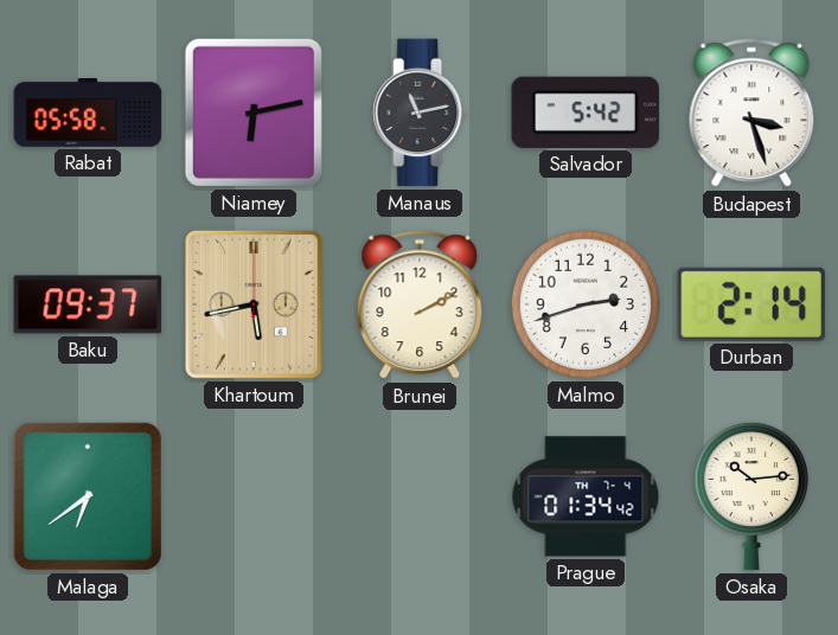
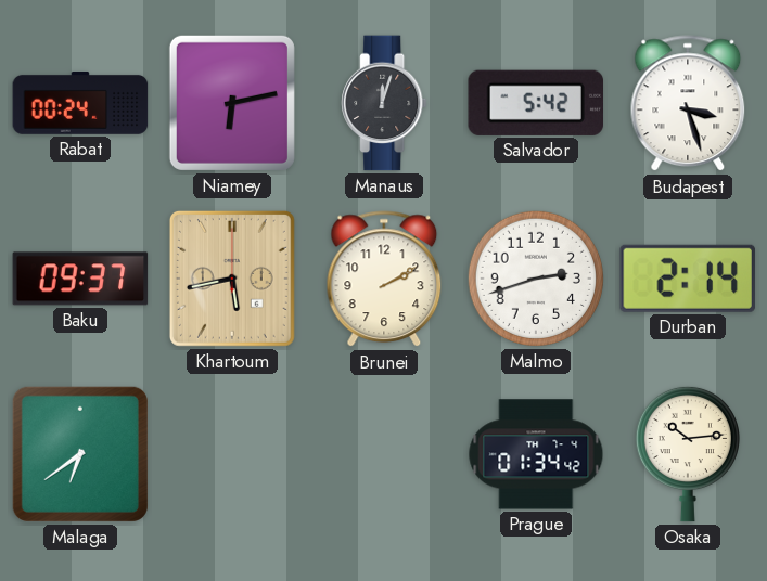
Rabat: 05:58 -> 00:24
Manaus: 11:13 -> 12:03
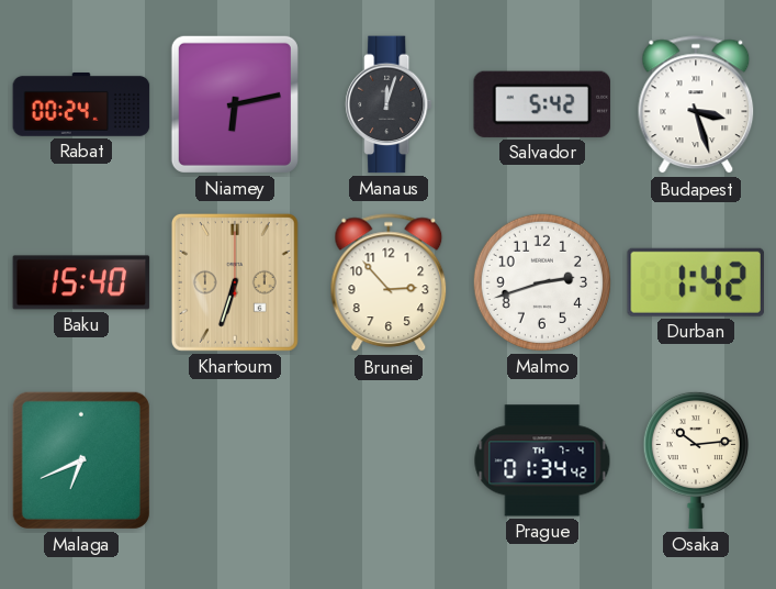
Baku: 09:37 -> 15:40
Khartoum: 5:43 -> 6:33
Brunei: 2:10 -> 2:53
Durban: 2:14 -> 1:42
Malaga: 6:39 -> 6:41
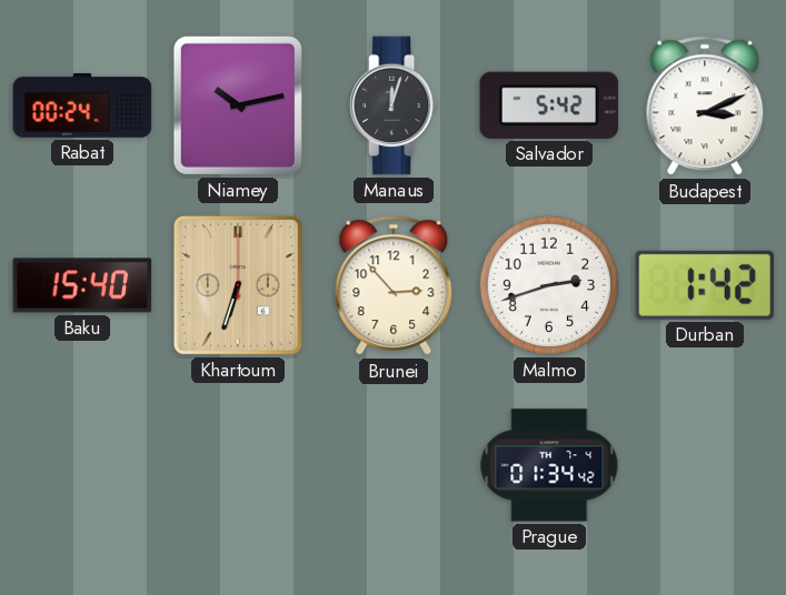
Niamey: 6:13 -> 10:13
Budapest: 3:27 -> 3:11
Malaga: 6:41 -> none
Osaka: 10:14 -> none
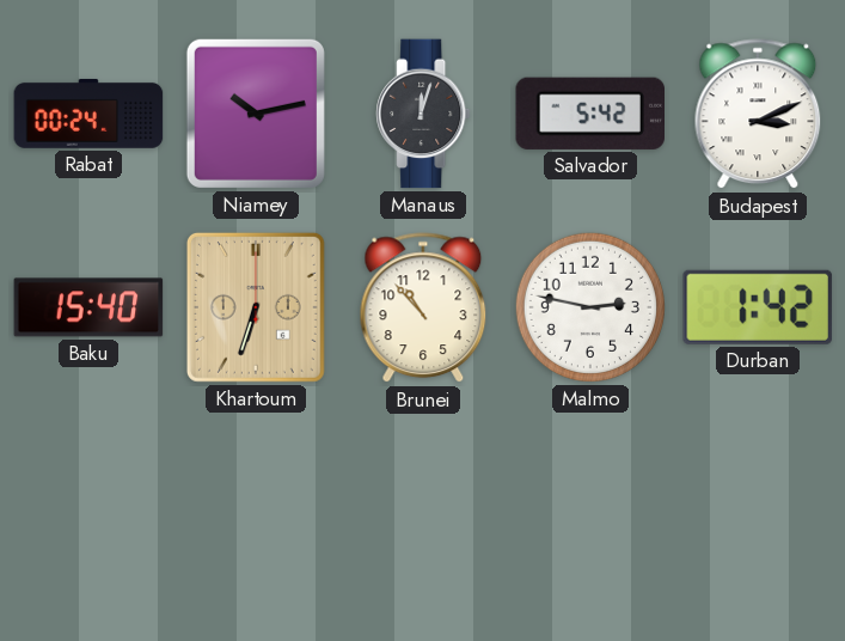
Brunei: 2:53 -> 10:53
Malmo: 2:42 -> 2:47
Prague: 01:34 -> none
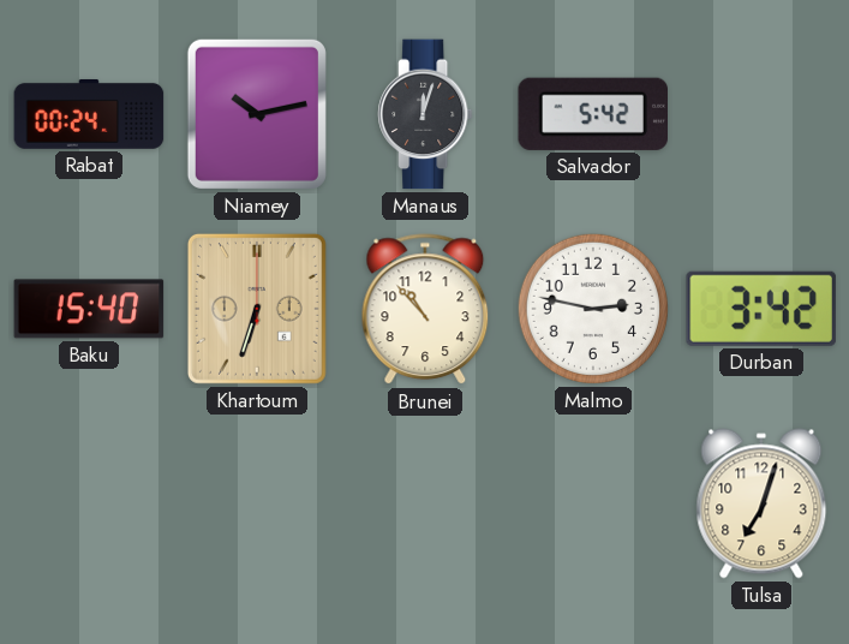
Budapest: 3:11 -> none
Durban: 1:42 -> 3:42
Tulsa: none -> 7:03
